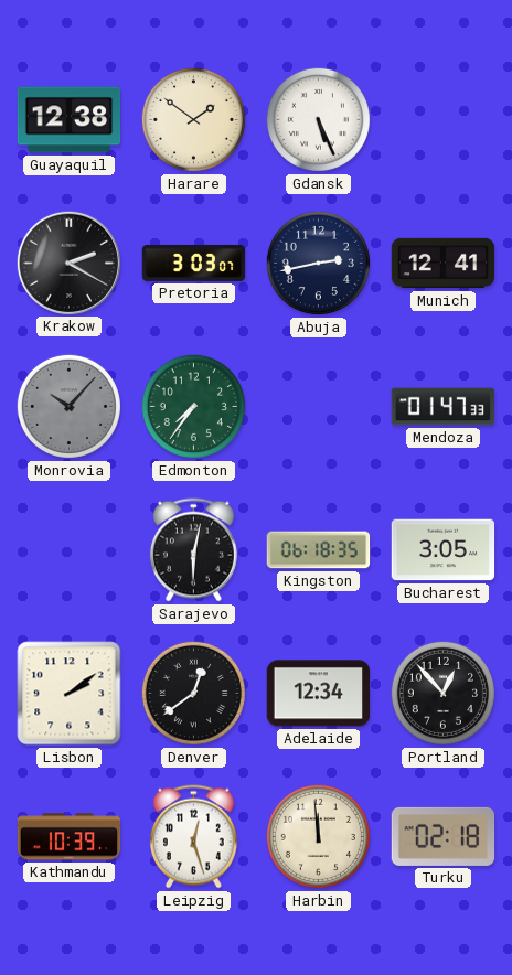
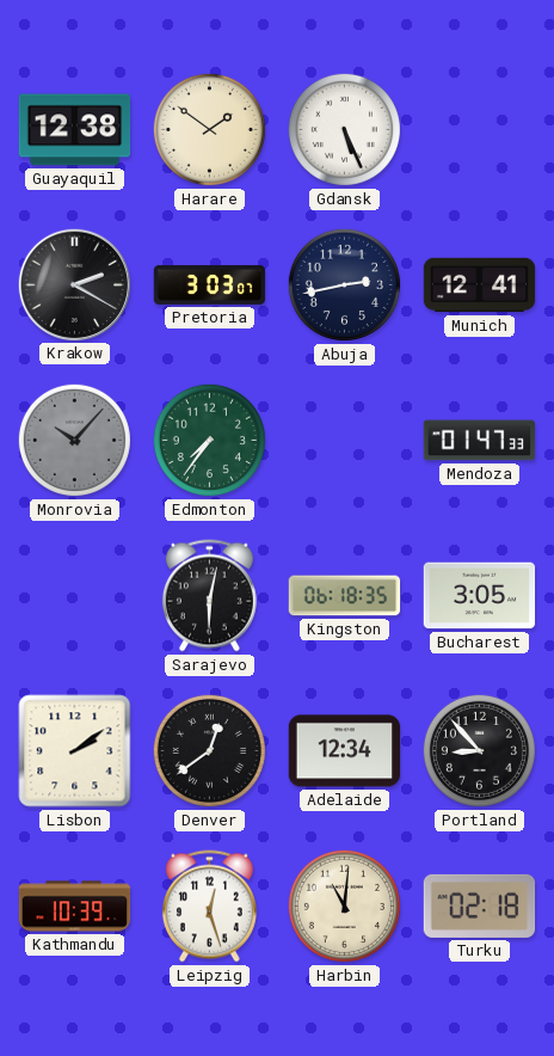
Portland: 12:53 -> 8:53
Harbin: 11:59 -> 11:01
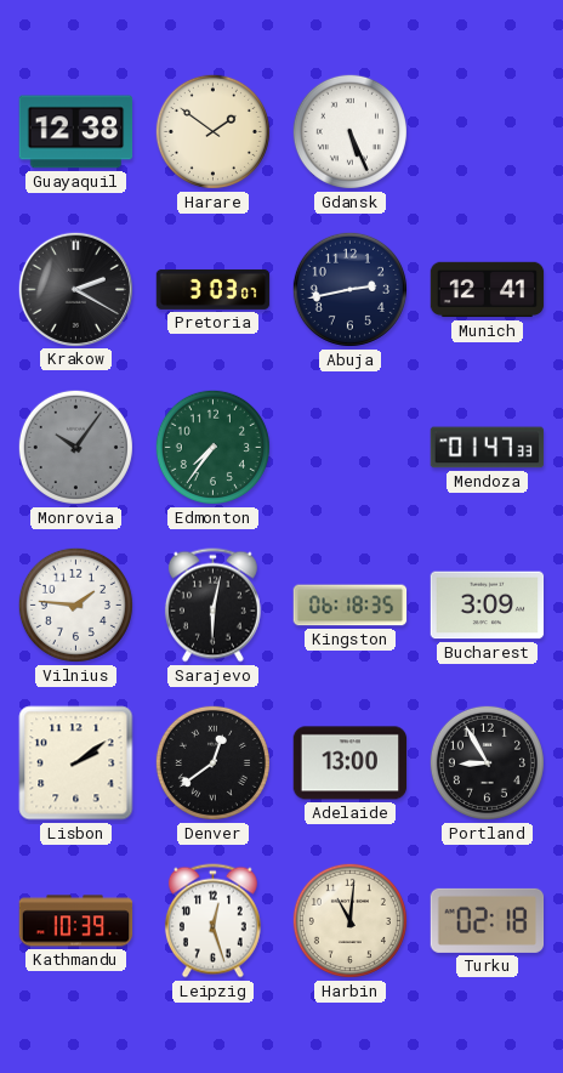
Monrovia: 10:07 -> 10:06
Vilnius: none -> 1:46
Bucharest: 3:05 -> 3:09
Adelaide: 12:34 -> 13:00
Portland: 8:53 -> 8:55
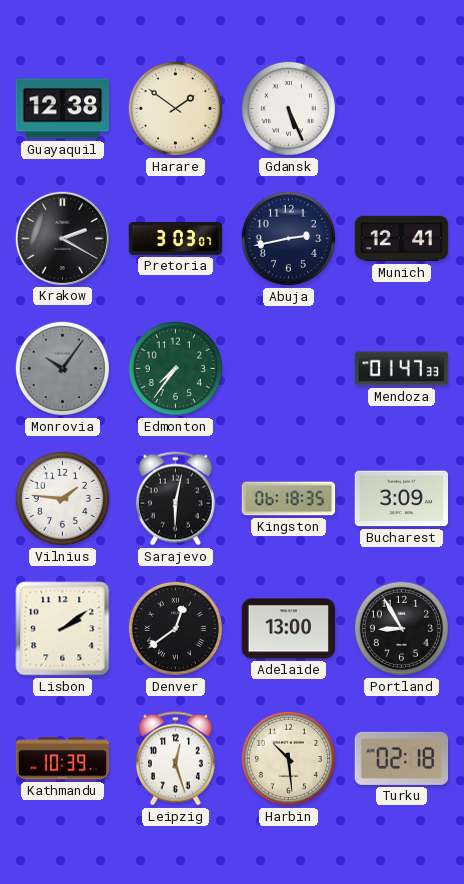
Harbin: 11:01 -> 10:29
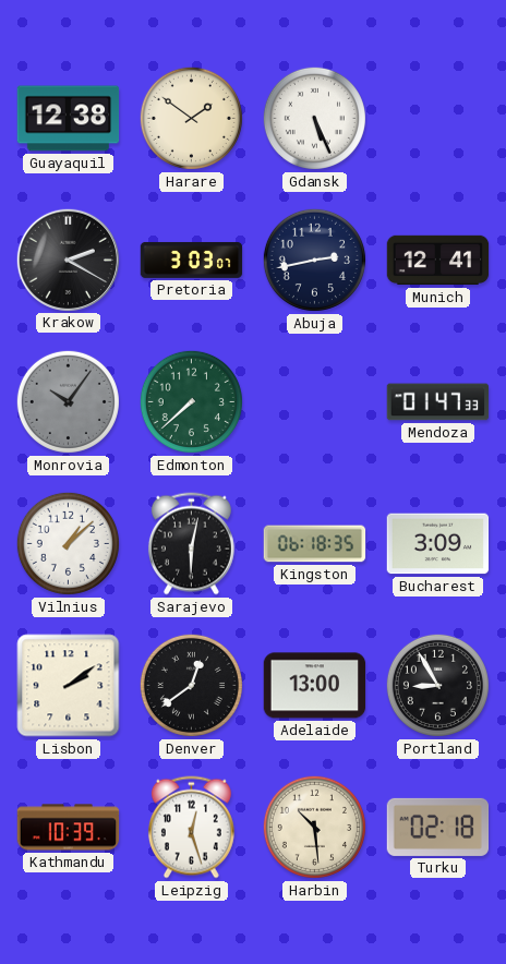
Edmonton: 7:36 -> 7:38
Vilnius: 1:46 -> 1:08
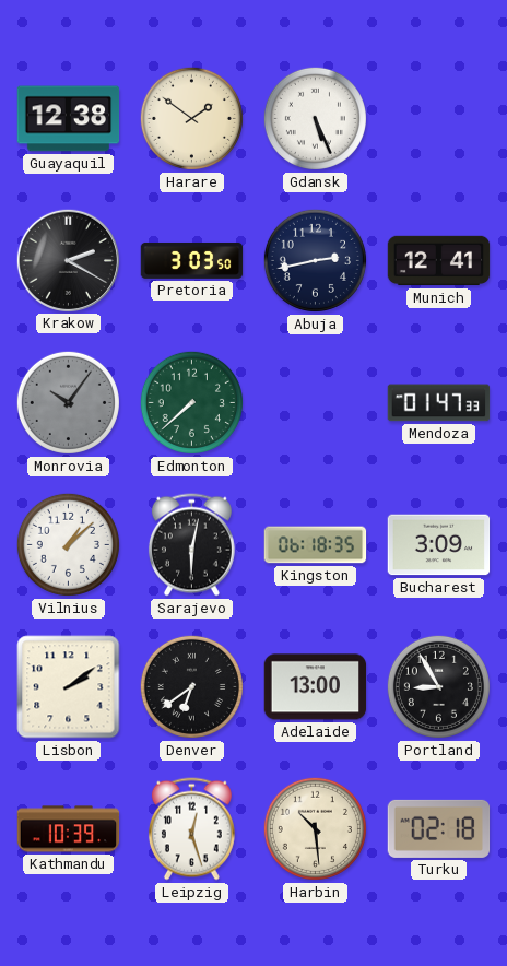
Pretoria: 3:03:07 -> 3:03:50
Denver: 12:39 -> 6:39
